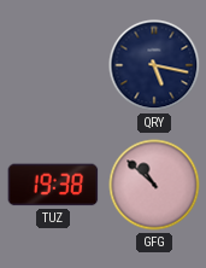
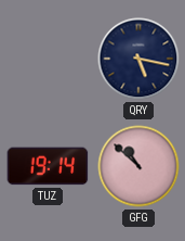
TUZ: 19:38 -> 19:14
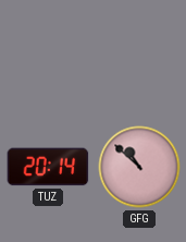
QRY: 5:17 -> none
TUZ: 19:14 -> 20:14
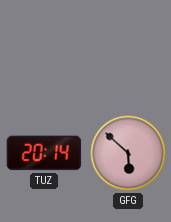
GFG: 10:52 -> 5:52
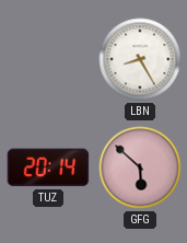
LBN: none -> 8:25
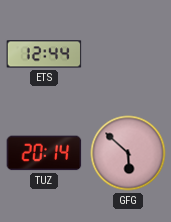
ETS: none -> 12:44
LBN: 8:25 -> none
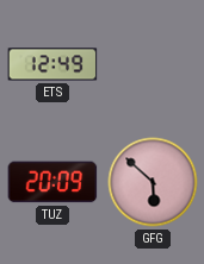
ETS: 12:44 -> 12:49
TUZ: 20:14 -> 20:09
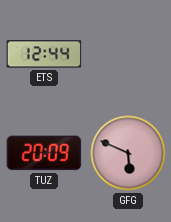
ETS: 12:49 -> 12:44
GFG: 5:52 -> 5:49
